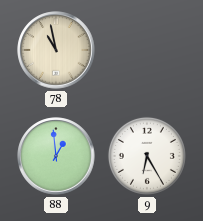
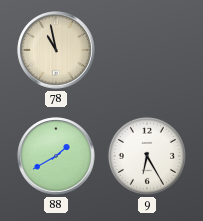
88: 12:59 -> 1:40
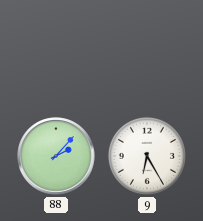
78: 10:58 -> none
88: 1:40 -> 2:07
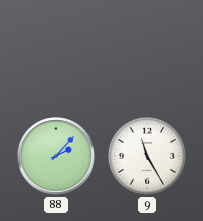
9: 6:25 -> 11:25
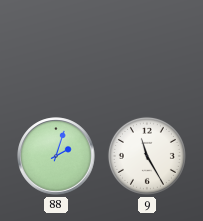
88: 2:07 -> 2:03
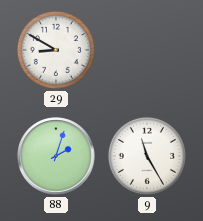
29: none -> 8:50
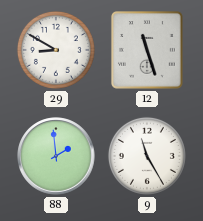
12: none -> 11:27
88: 2:03 -> 1:59
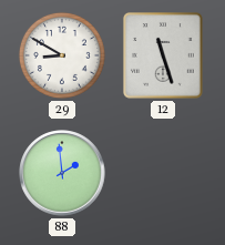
9: 11:25 -> none
